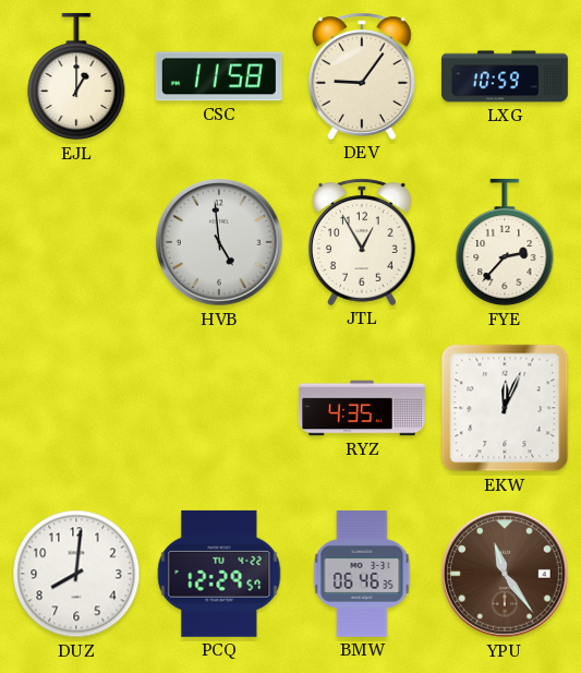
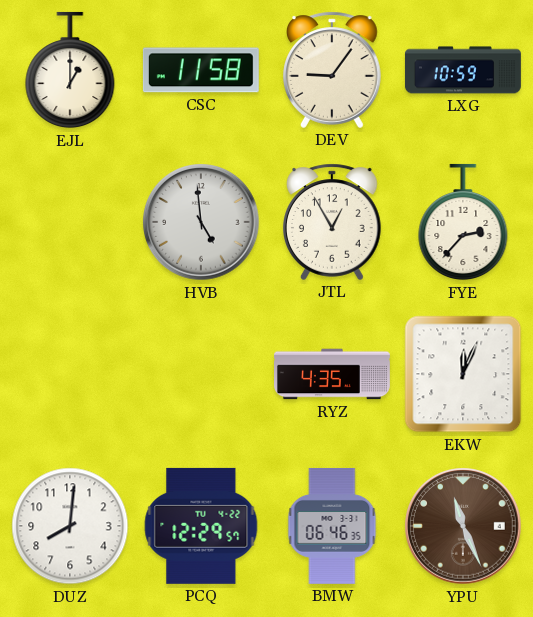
YPU: 11:24 -> 11:26
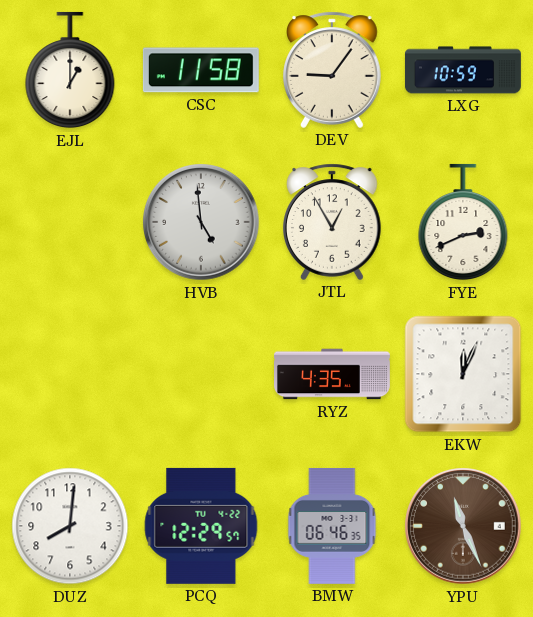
FYE: 2:37 -> 2:41
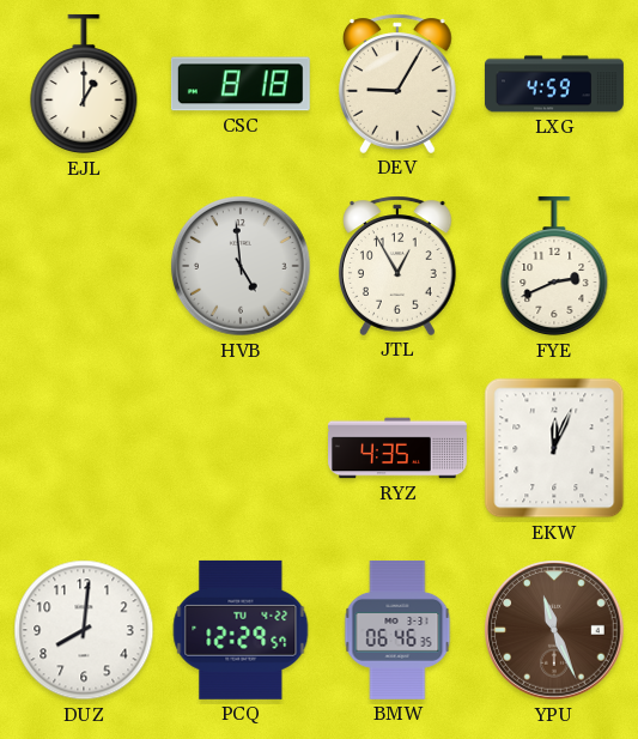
CSC: 11:58 -> 8:18
DEV: 9:06 -> 9:05
LXG: 10:59 -> 4:59
